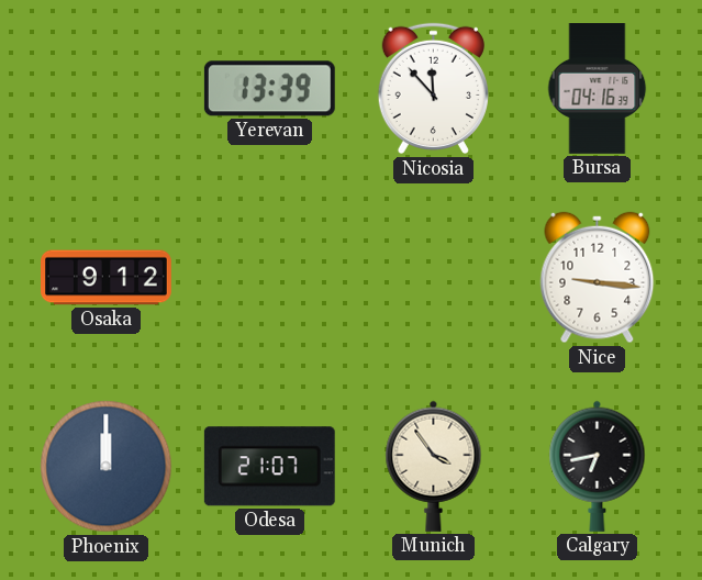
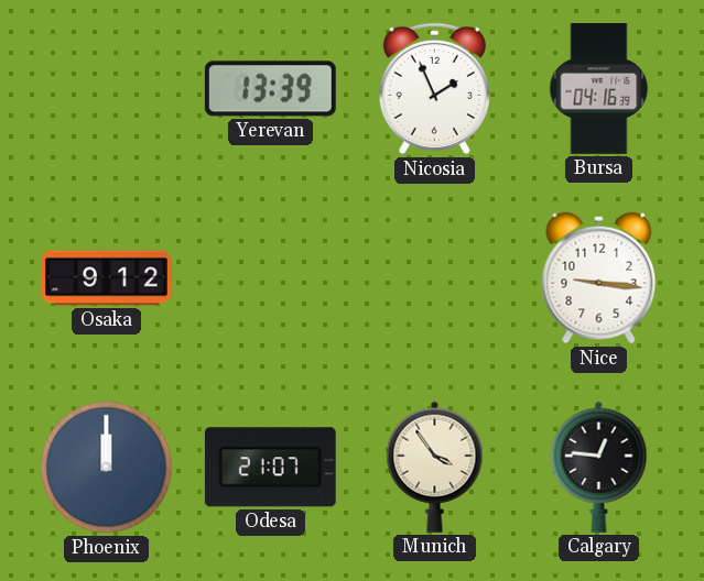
Nicosia: 11:53 -> 1:56
Calgary: 6:43 -> 12:46
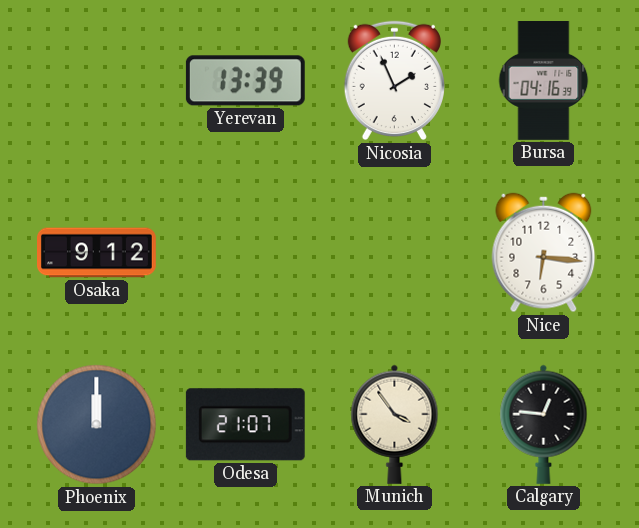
Nice: 9:16 -> 6:16
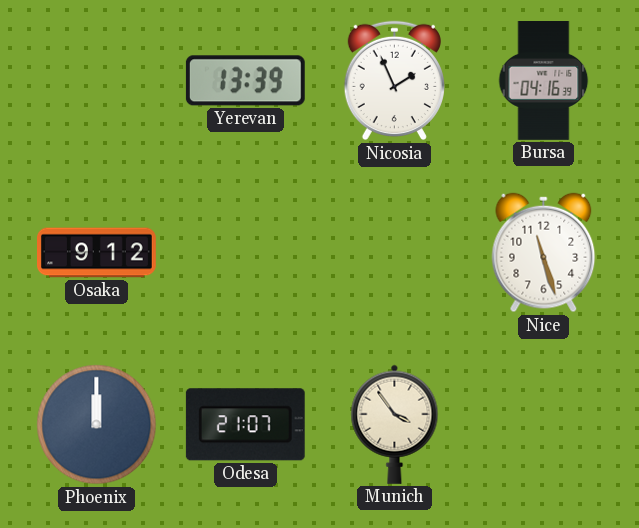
Nice: 6:16 -> 11:27
Calgary: 12:46 -> none
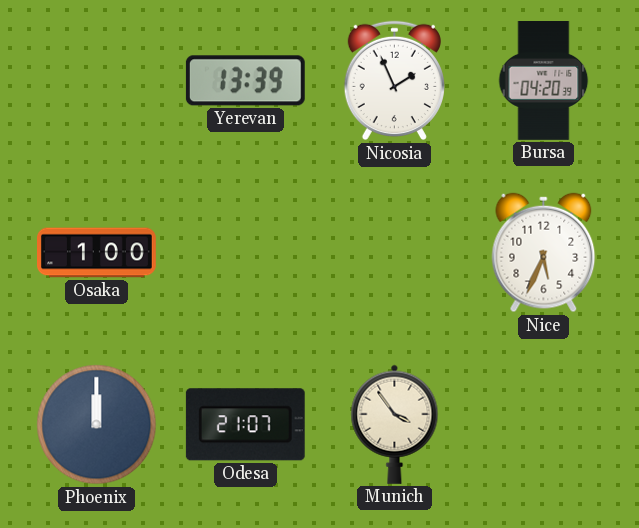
Bursa: 04:16 -> 04:20
Osaka: 9:12 -> 1:00
Nice: 11:27 -> 5:34
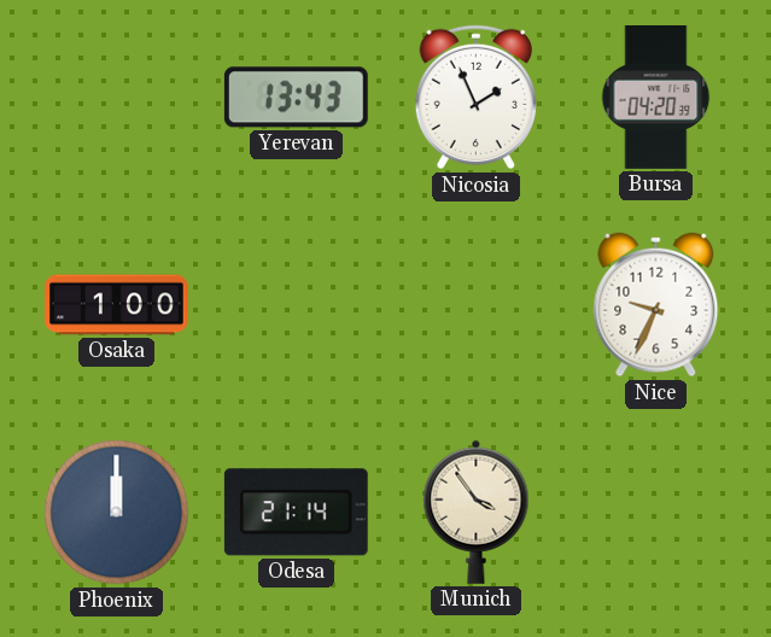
Yerevan: 13:39 -> 13:43
Nice: 5:34 -> 9:34
Odesa: 21:07 -> 21:14
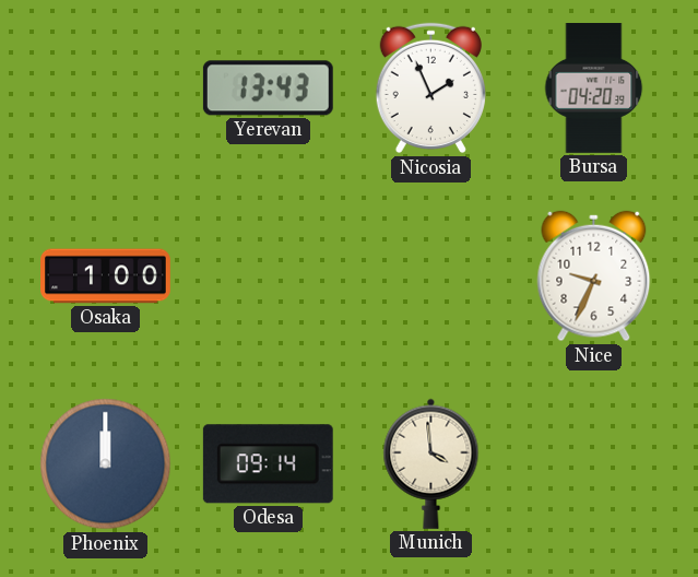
Odesa: 21:14 -> 09:14
Munich: 3:54 -> 3:59
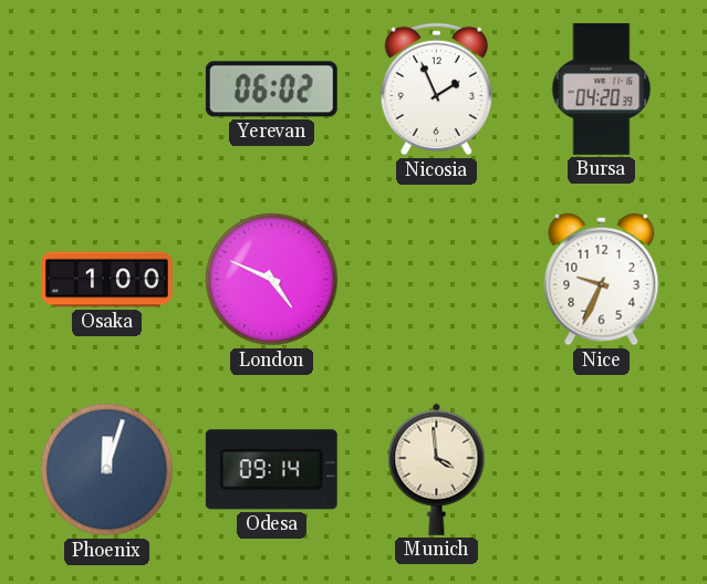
Yerevan: 13:43 -> 06:02
London: none -> 4:49
Phoenix: 12:00 -> 12:03
